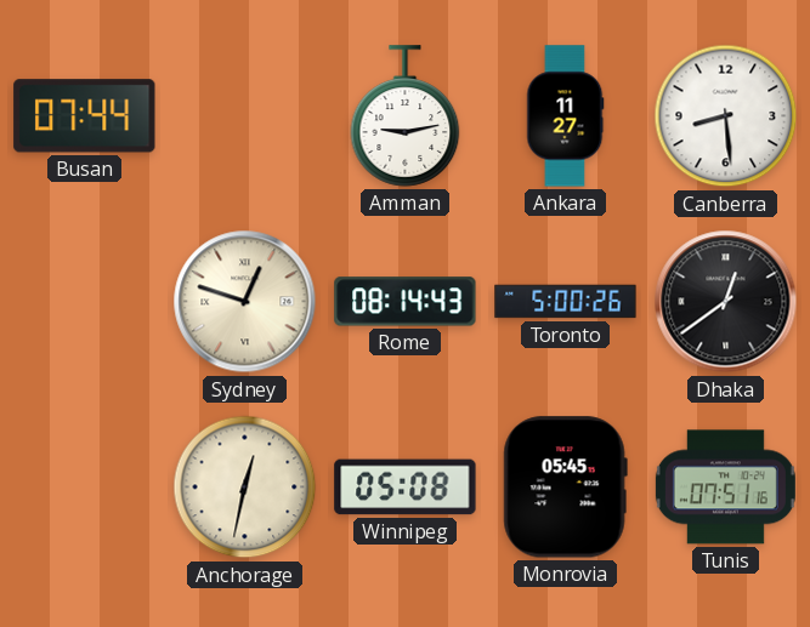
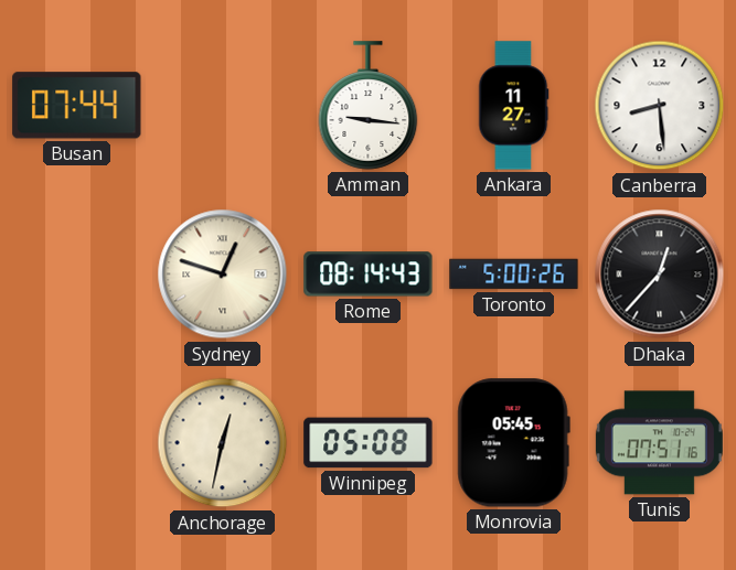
Amman: 9:13 -> 9:16
Dhaka: 12:39 -> 12:37
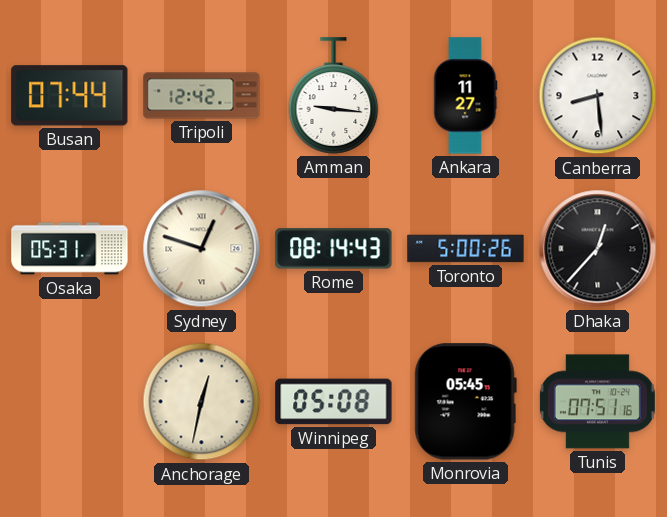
Tripoli: none -> 12:42
Osaka: none -> 05:31
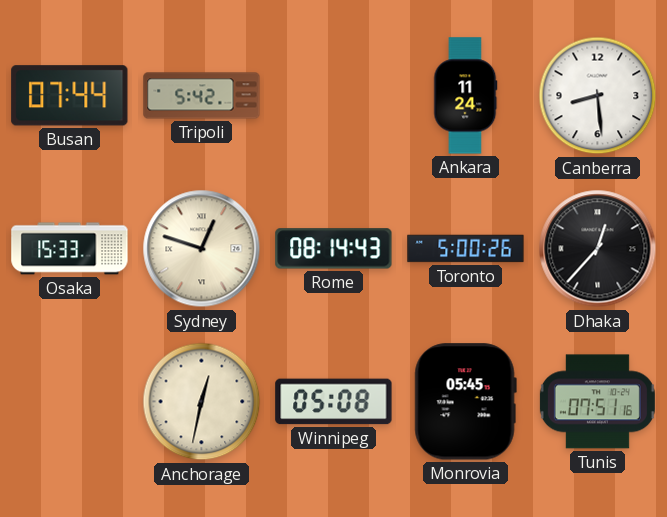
Tripoli: 12:42 -> 5:42
Amman: 9:16 -> none
Ankara: 11:27 -> 11:24
Osaka: 05:31 -> 15:33
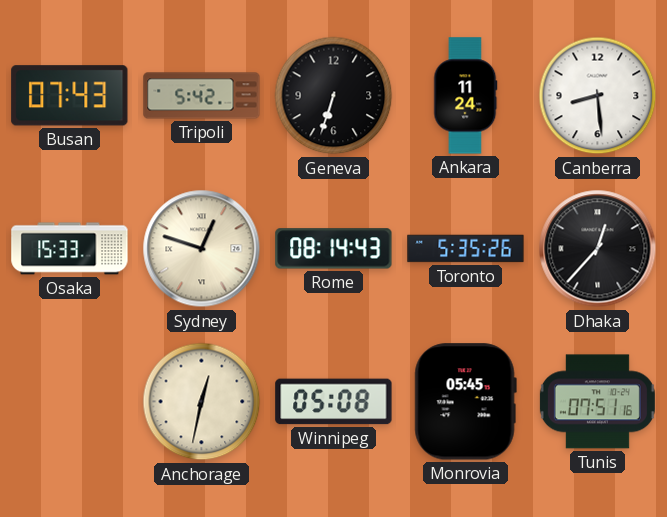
Busan: 07:44 -> 07:43
Geneva: none -> 6:33
Toronto: 5:00 -> 5:35
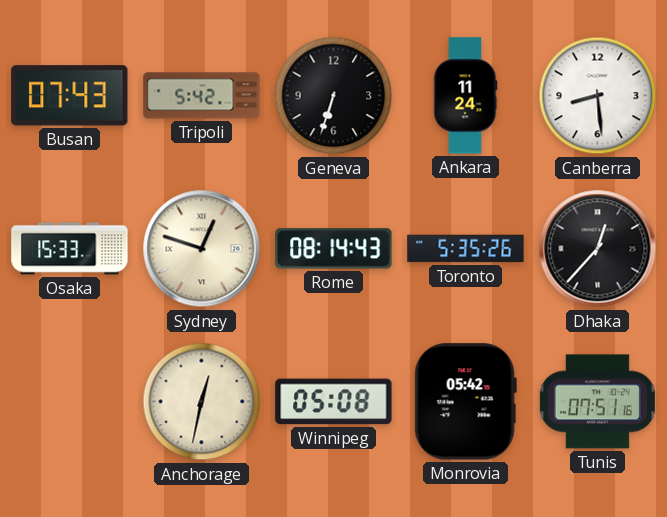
Monrovia: 05:45 -> 05:42
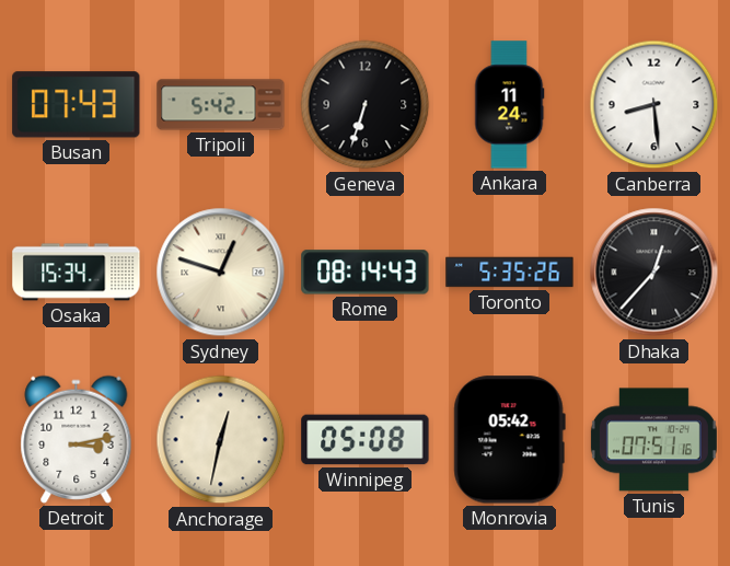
Osaka: 15:33 -> 15:34
Detroit: none -> 3:13
